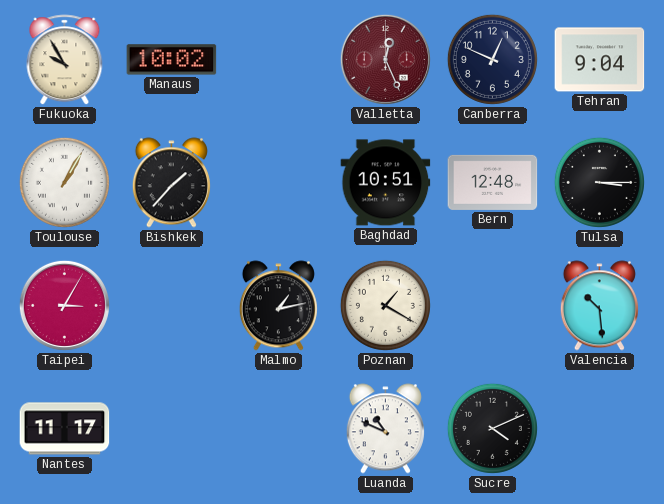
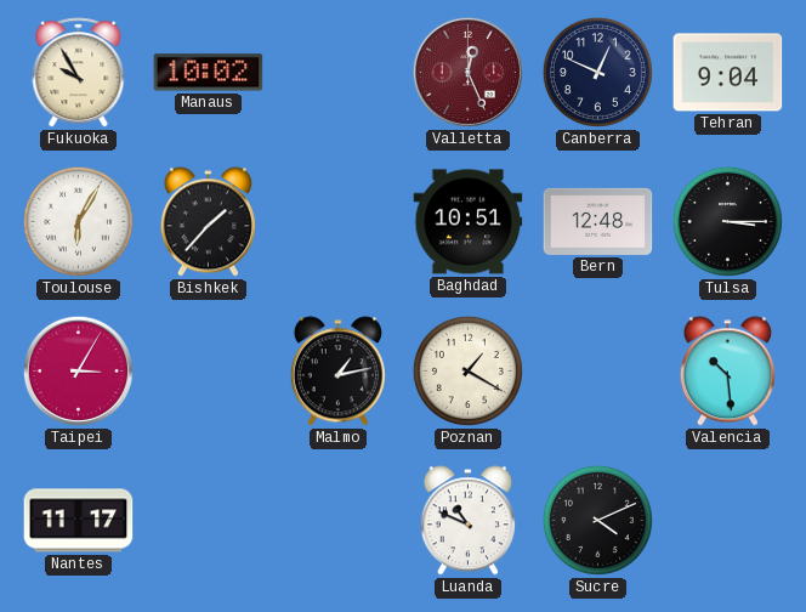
Toulouse: 1:05 -> 6:05
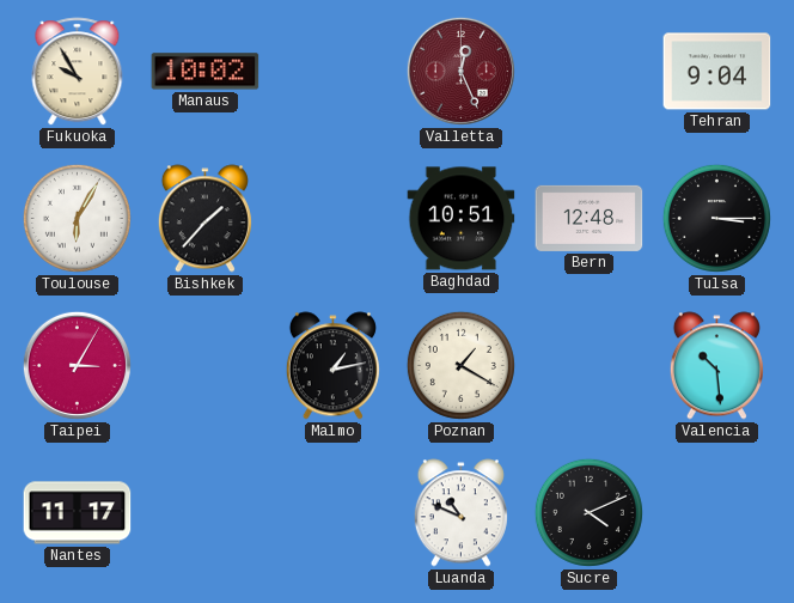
Canberra: 12:49 -> none
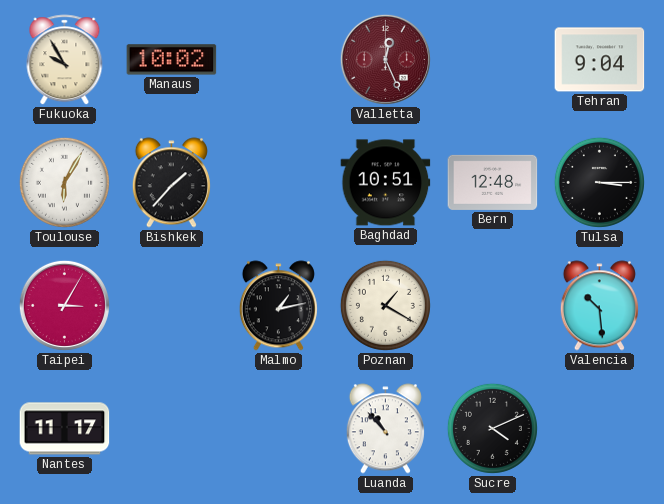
Luanda: 10:49 -> 10:53
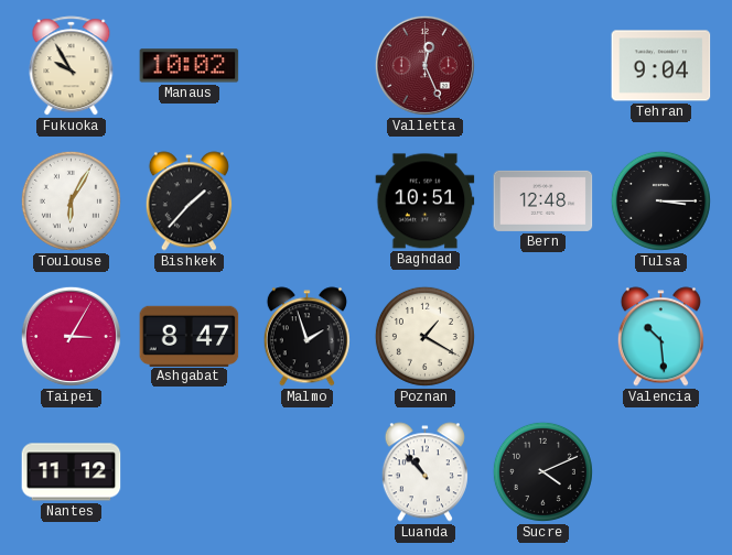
Ashgabat: none -> 8:47
Malmo: 1:13 -> 1:57
Nantes: 11:17 -> 11:12
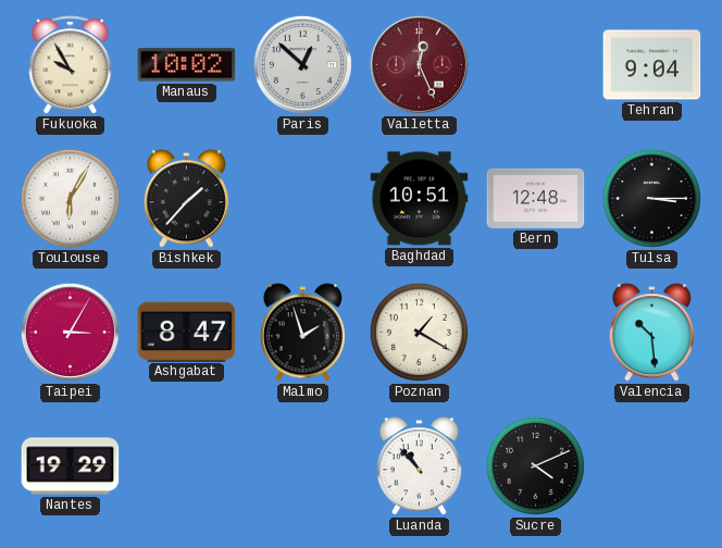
Paris: none -> 12:52
Nantes: 11:12 -> 19:29
